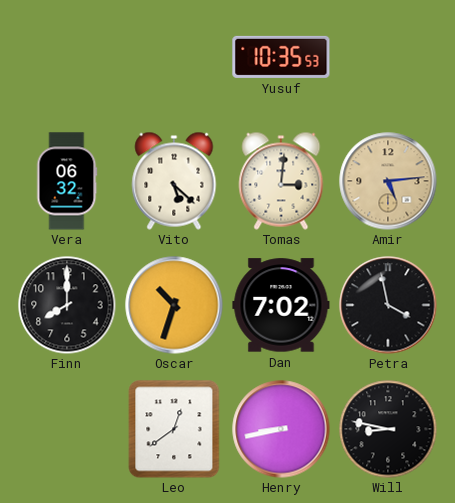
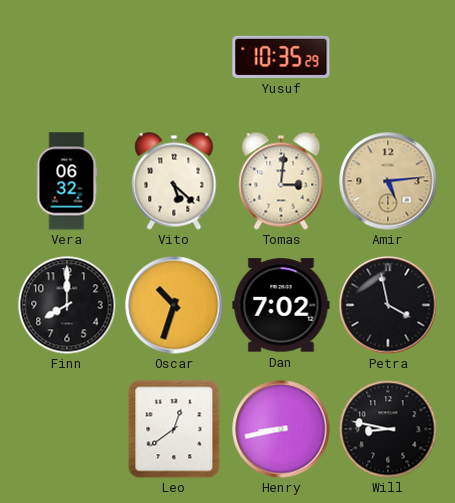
Yusuf: 10:35:53 -> 10:35:29
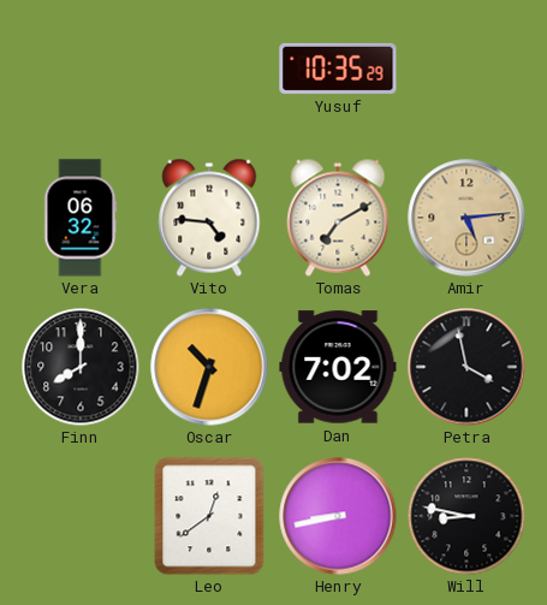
Vito: 5:22 -> 4:46
Tomas: 3:01 -> 7:10
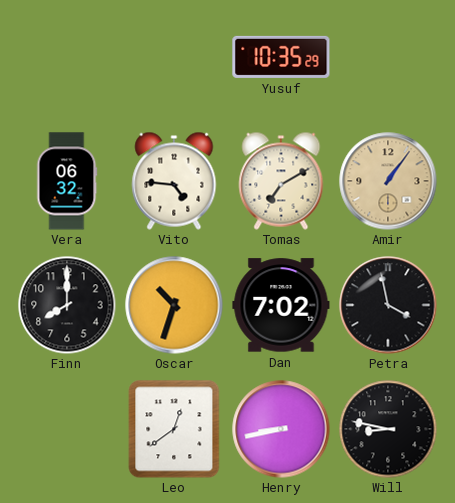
Amir: 5:14 -> 1:06
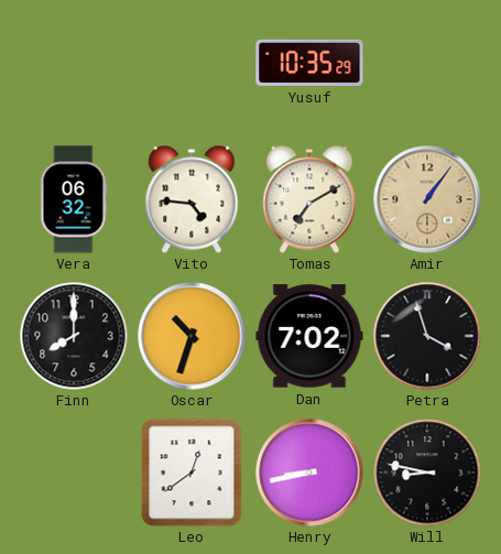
Petra: 3:58 -> 3:57
